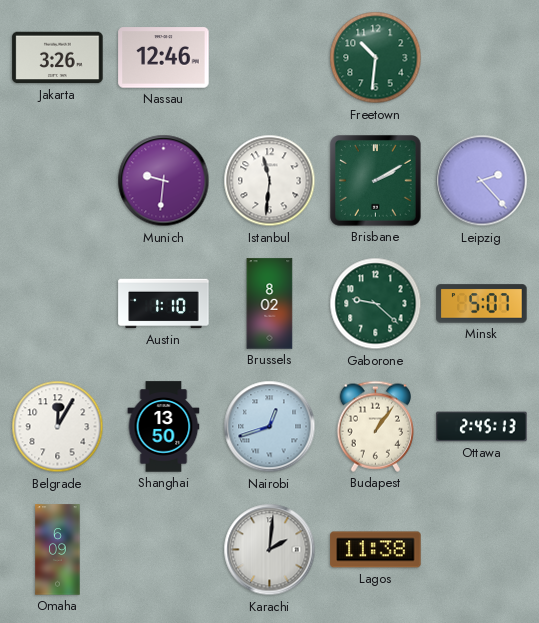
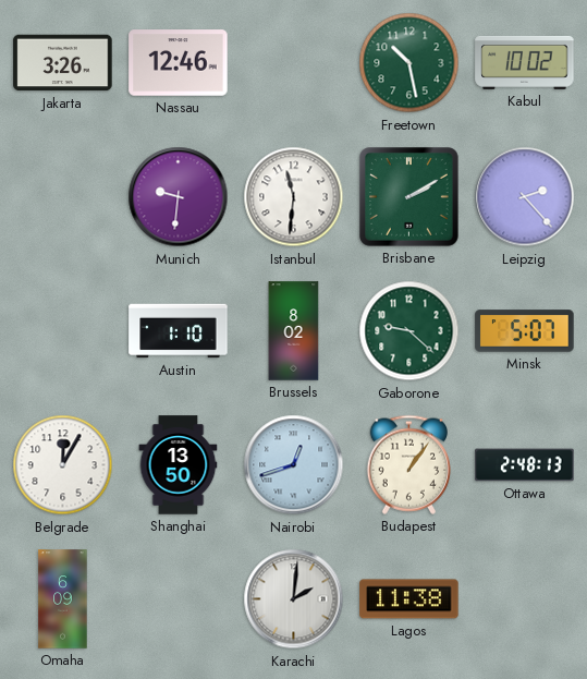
Freetown: 10:31 -> 10:28
Kabul: none -> 10:02
Ottawa: 2:45 -> 2:48
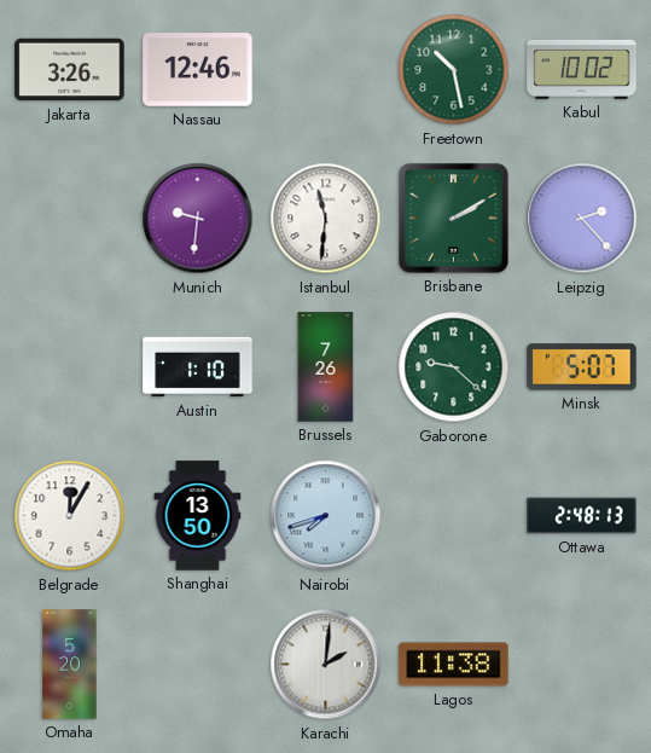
Brussels: 8:02 -> 7:26
Nairobi: 12:42 -> 7:42
Budapest: 1:06 -> none
Omaha: 6:09 -> 5:20
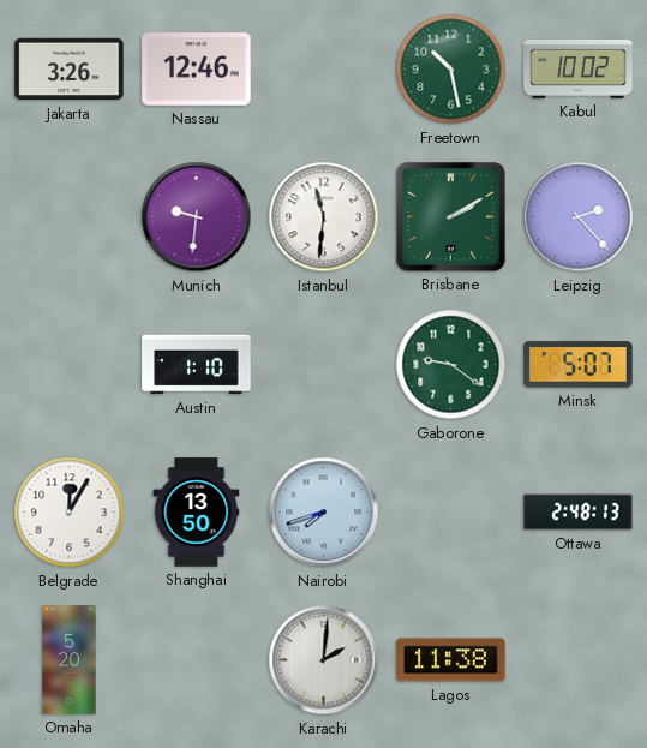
Brussels: 7:26 -> none
Gaborone: 9:22 -> 9:21
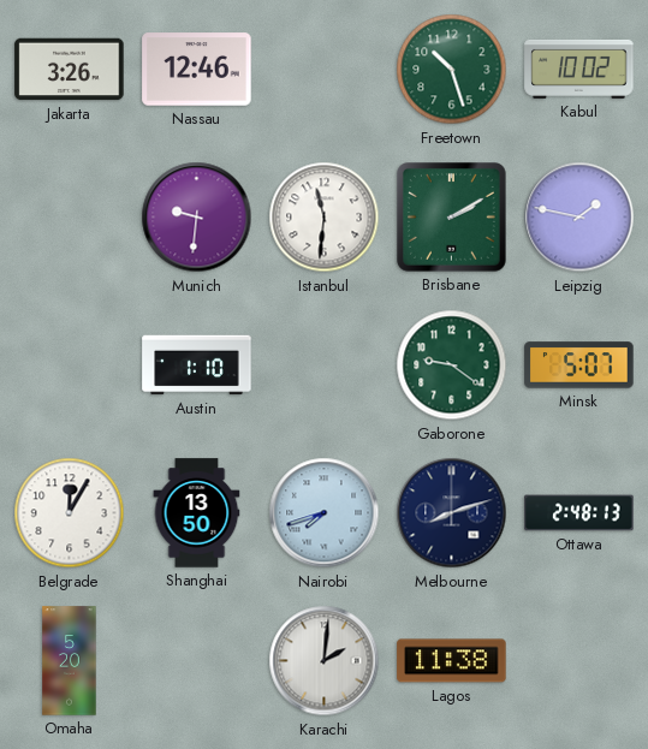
Freetown: 10:28 -> 10:27
Leipzig: 2:23 -> 1:47
Melbourne: none -> 8:12
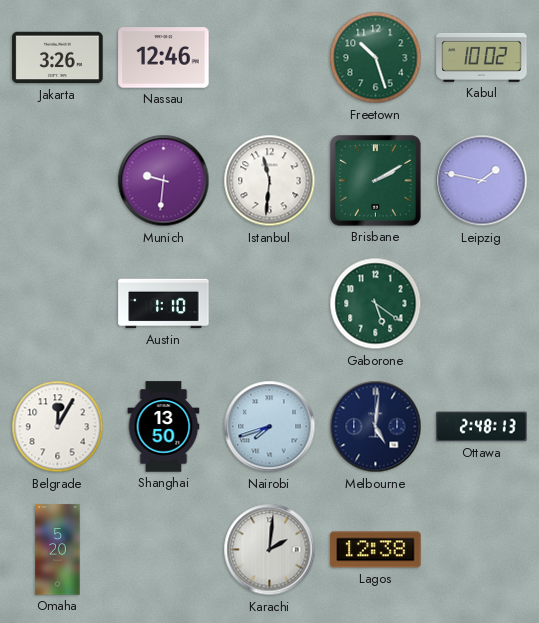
Gaborone: 9:21 -> 5:21
Minsk: 5:07 -> none
Melbourne: 8:12 -> 5:01
Lagos: 11:38 -> 12:38
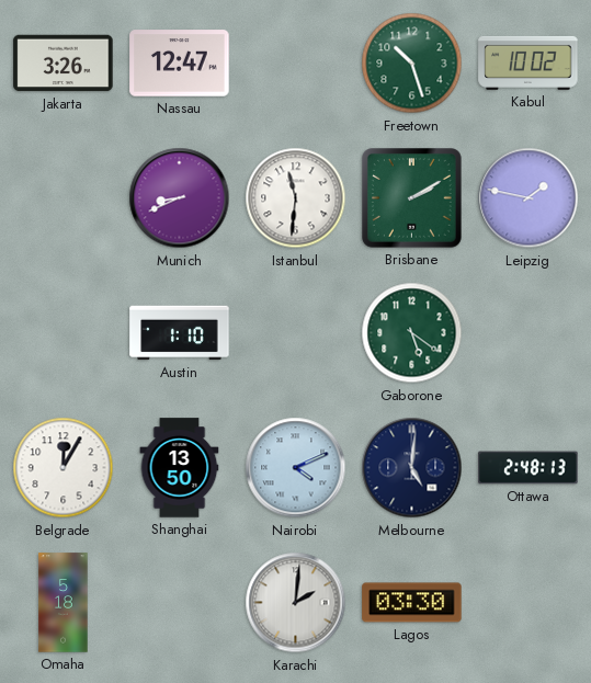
Nassau: 12:46 -> 12:47
Munich: 9:31 -> 8:41
Nairobi: 7:42 -> 4:11
Omaha: 5:20 -> 5:18
Lagos: 12:38 -> 03:30
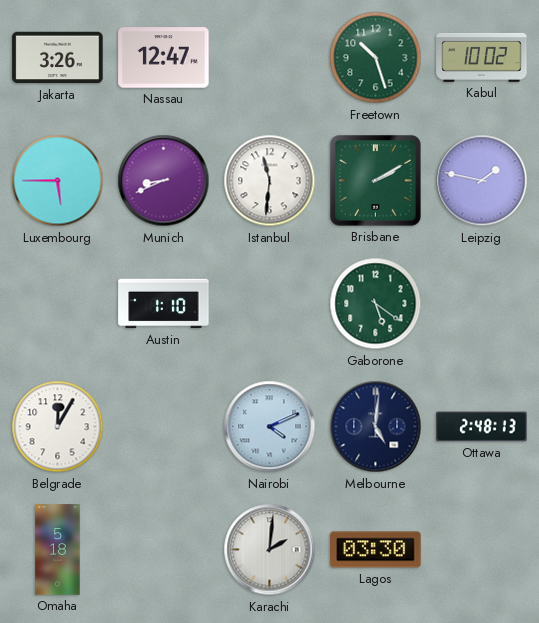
Luxembourg: none -> 5:45
Shanghai: 13:50 -> none
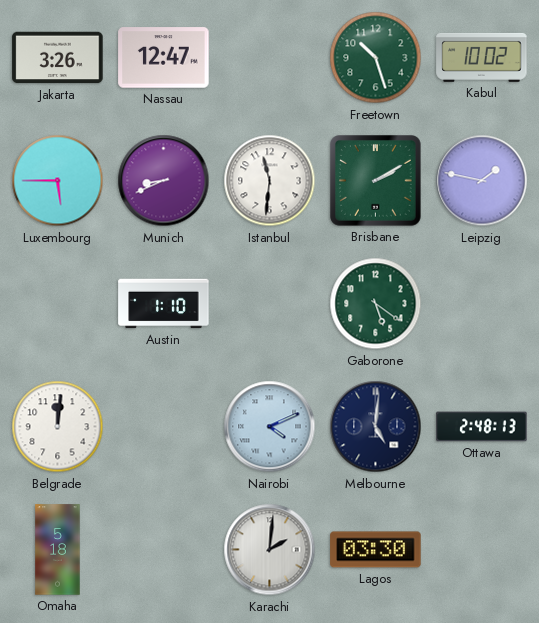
Belgrade: 12:05 -> 12:01
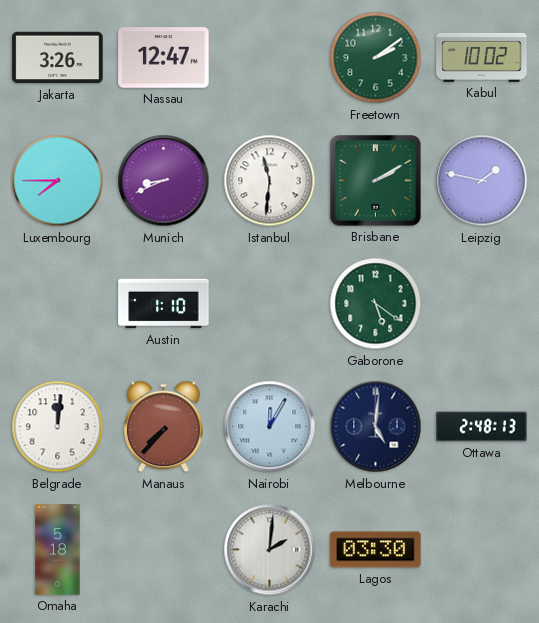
Freetown: 10:27 -> 2:09
Luxembourg: 5:45 -> 7:45
Manaus: none -> 7:37
Nairobi: 4:11 -> 12:05
